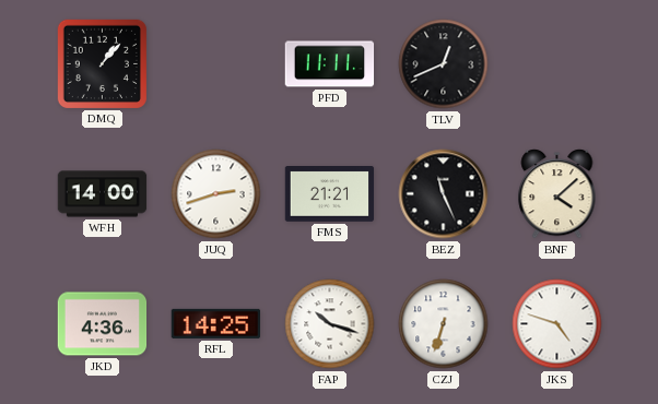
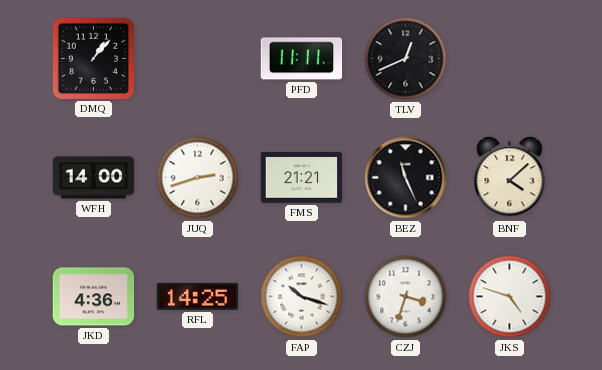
CZJ: 6:33 -> 3:33
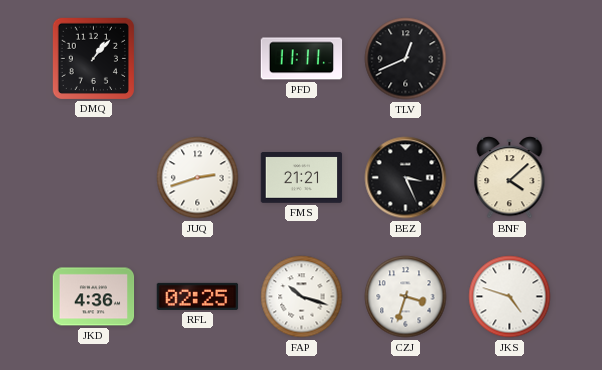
WFH: 14:00 -> none
BEZ: 11:26 -> 3:26
RFL: 14:25 -> 02:25
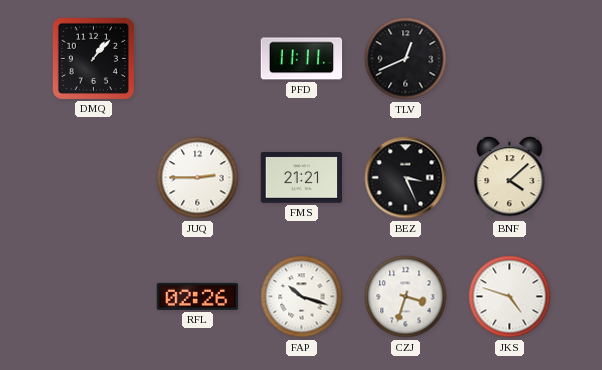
JUQ: 2:42 -> 2:45
JKD: 4:36 -> none
RFL: 02:25 -> 02:26
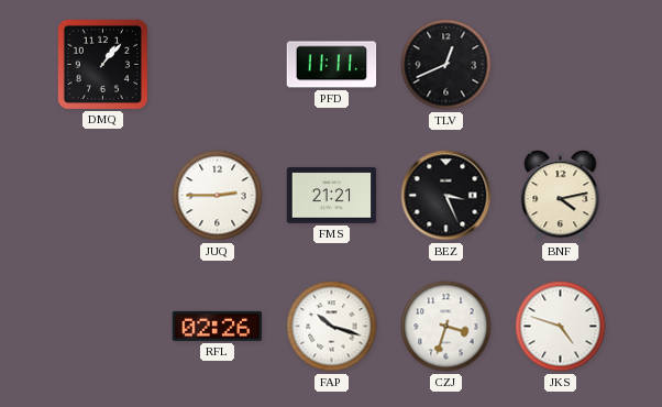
BNF: 4:08 -> 4:13
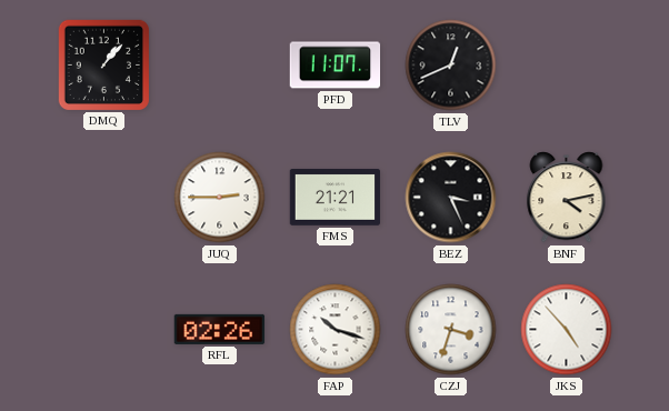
PFD: 11:11 -> 11:07
JKS: 4:48 -> 4:53
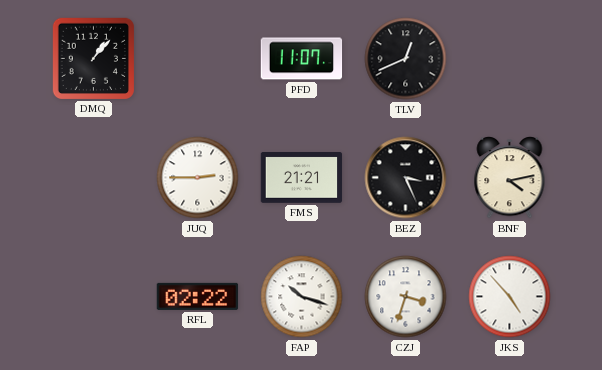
RFL: 02:26 -> 02:22
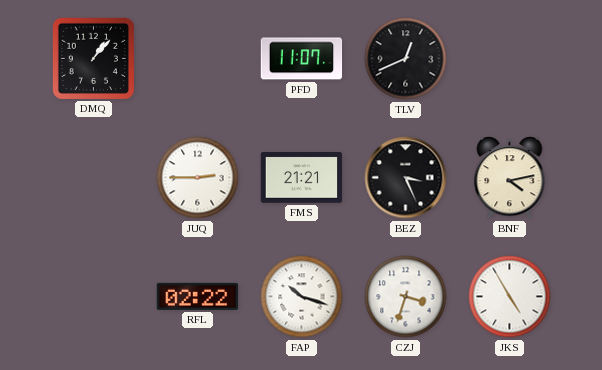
JKS: 4:53 -> 4:55
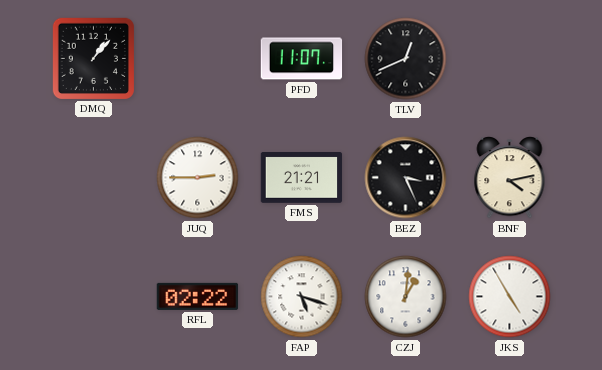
FAP: 10:18 -> 5:18
CZJ: 3:33 -> 1:01
